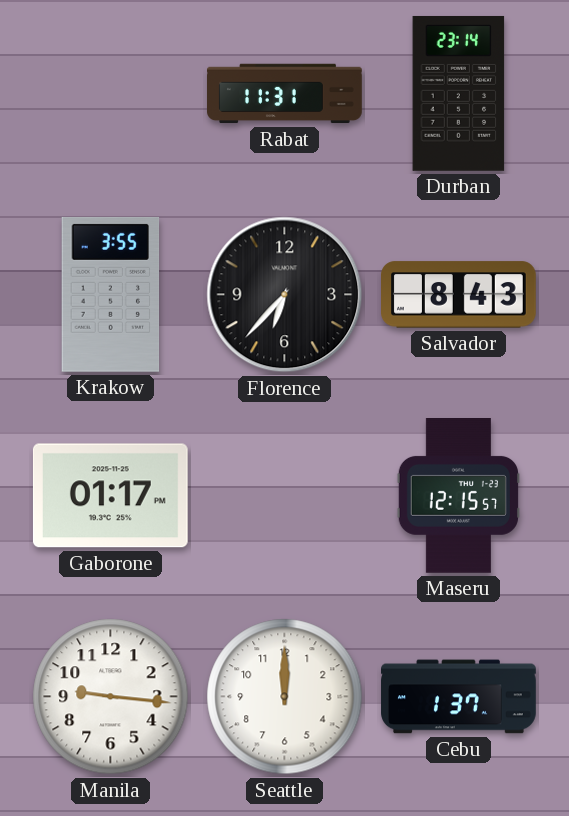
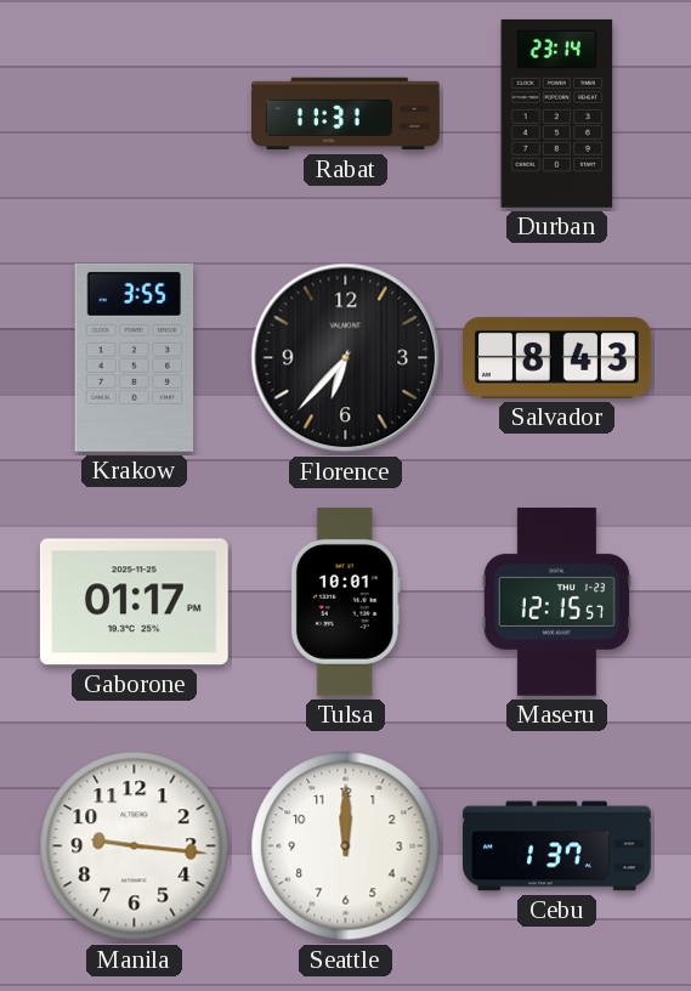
Tulsa: none -> 10:01
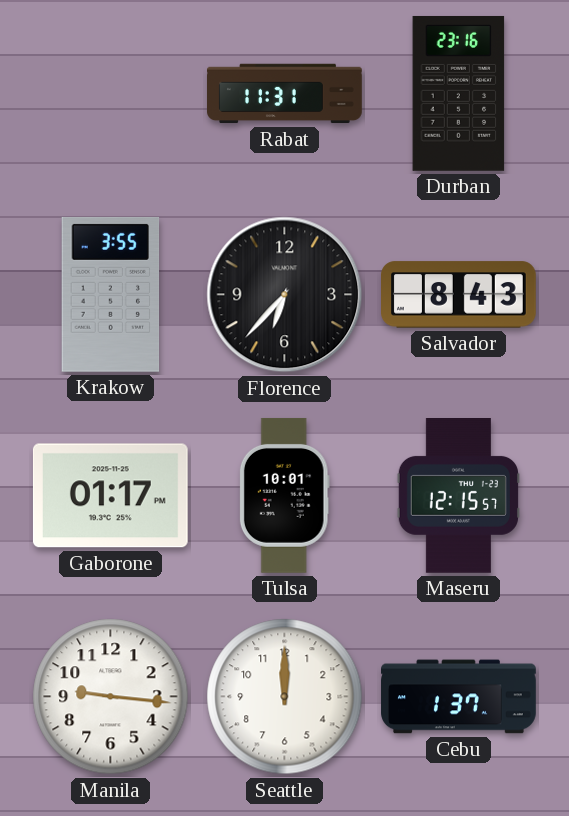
Durban: 23:14 -> 23:16
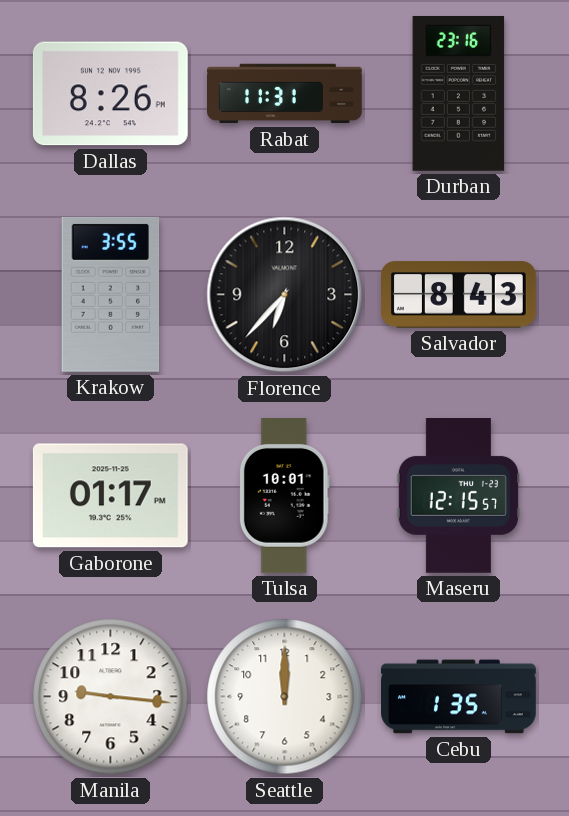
Dallas: none -> 8:26
Cebu: 1:37 -> 1:35
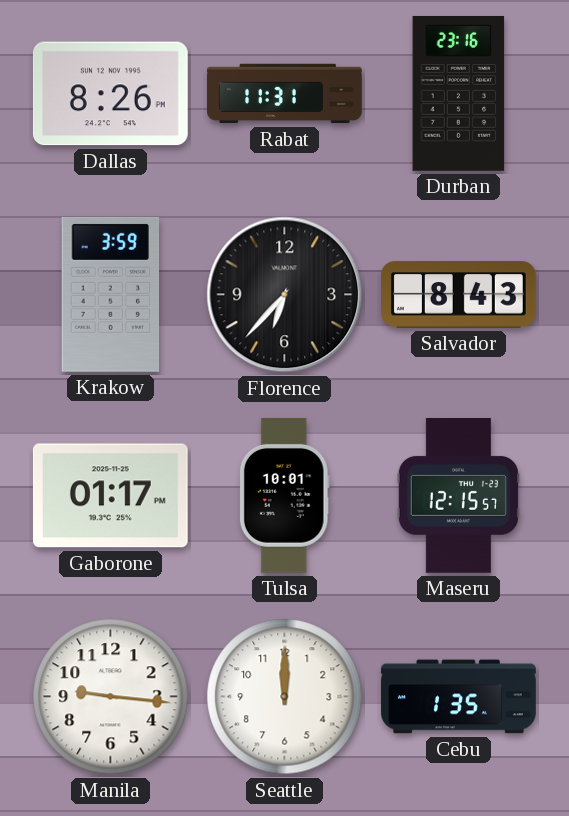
Krakow: 3:55 -> 3:59
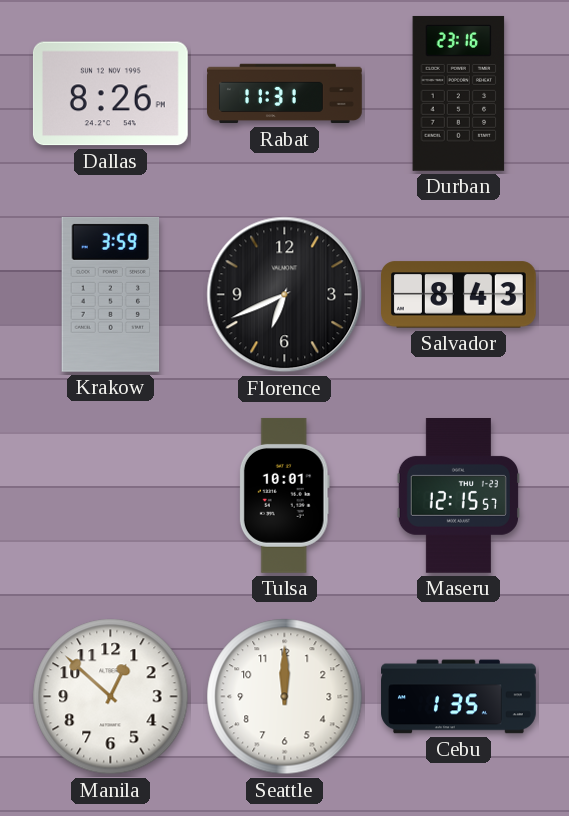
Florence: 6:37 -> 6:41
Gaborone: 01:17 -> none
Manila: 9:16 -> 12:52
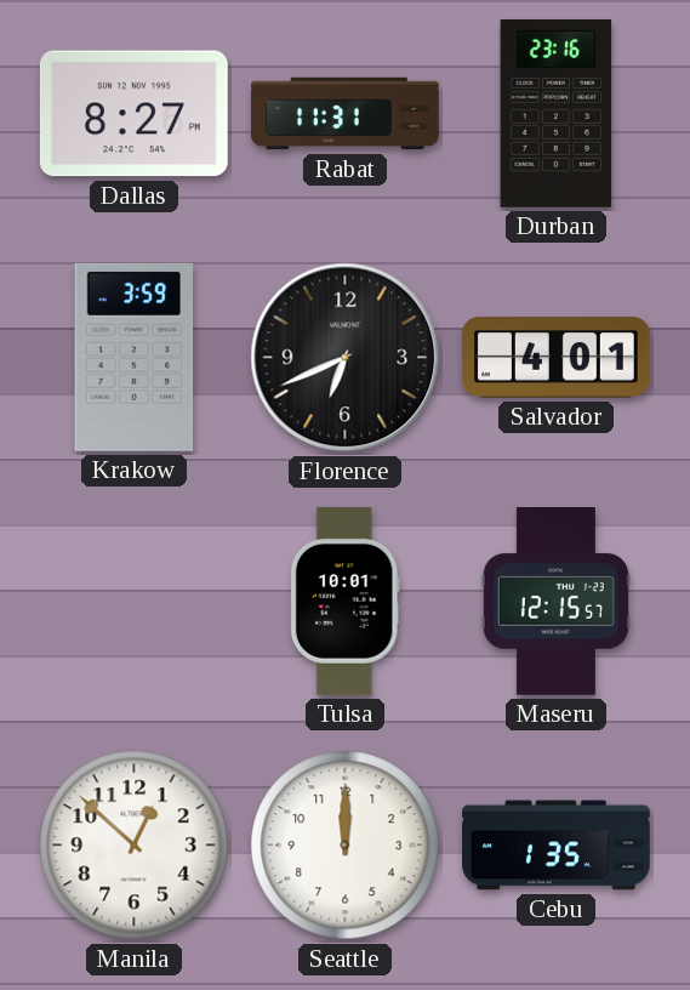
Dallas: 8:26 -> 8:27
Salvador: 8:43 -> 4:01
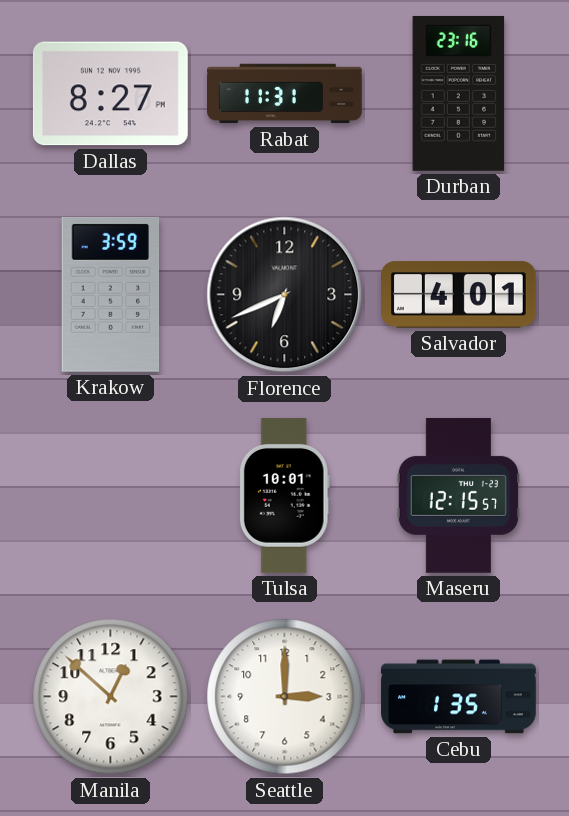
Seattle: 12:00 -> 3:00
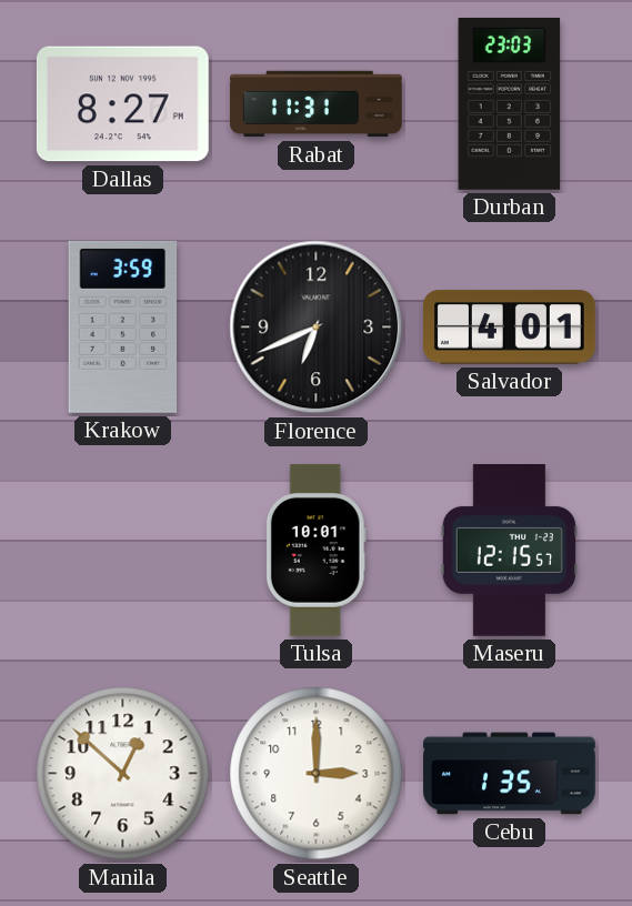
Durban: 23:16 -> 23:03
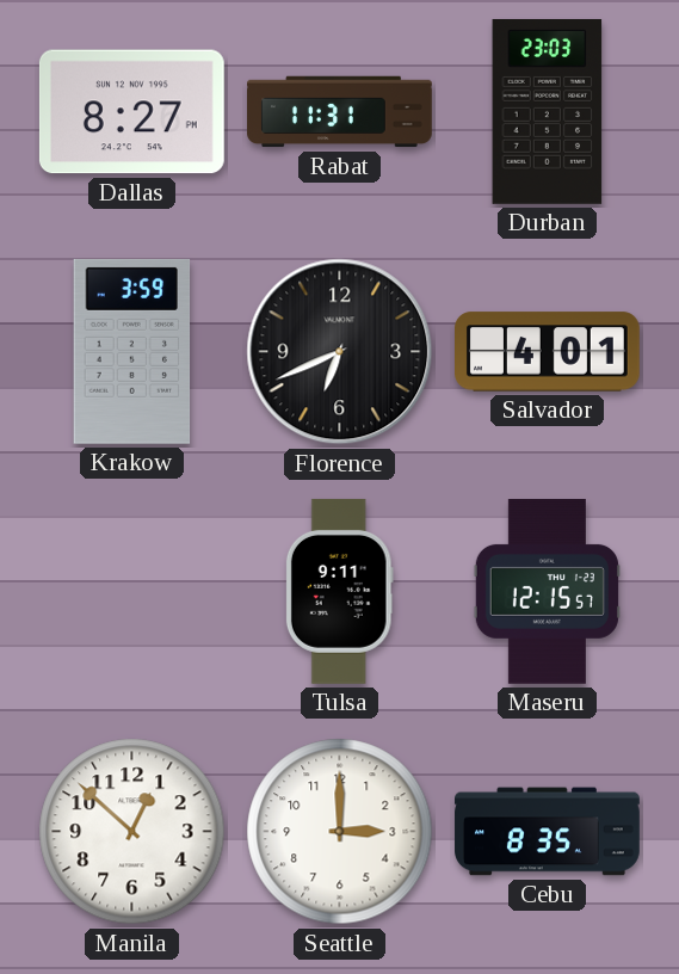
Tulsa: 10:01 -> 9:11
Cebu: 1:35 -> 8:35
